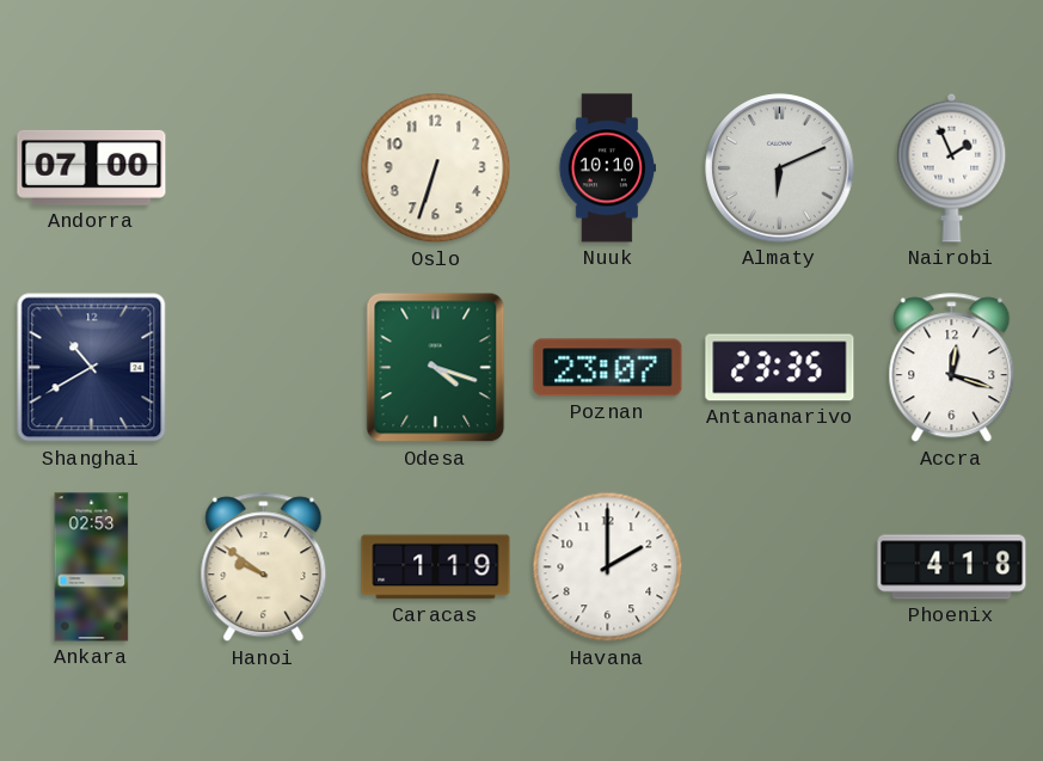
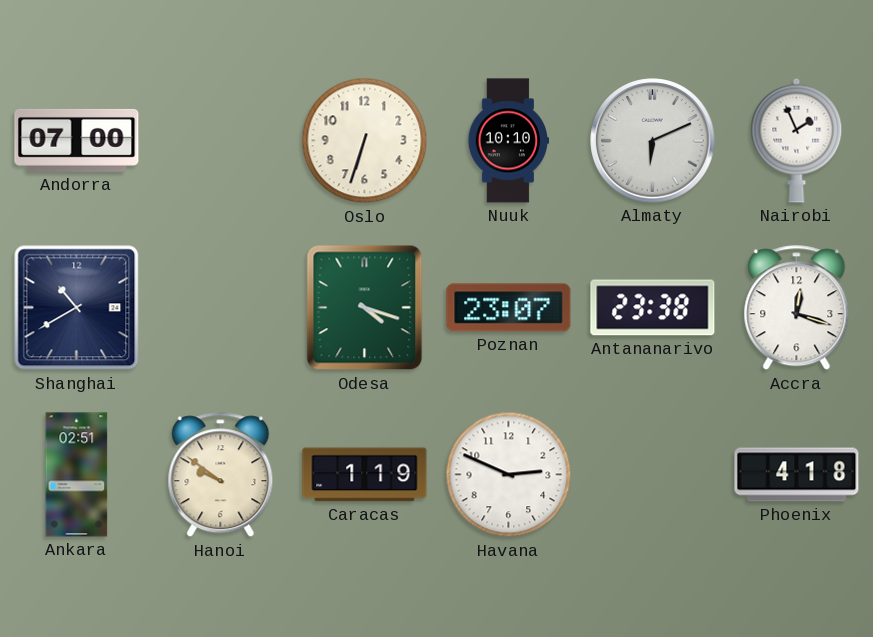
Antananarivo: 23:35 -> 23:38
Ankara: 02:53 -> 02:51
Havana: 2:00 -> 2:49
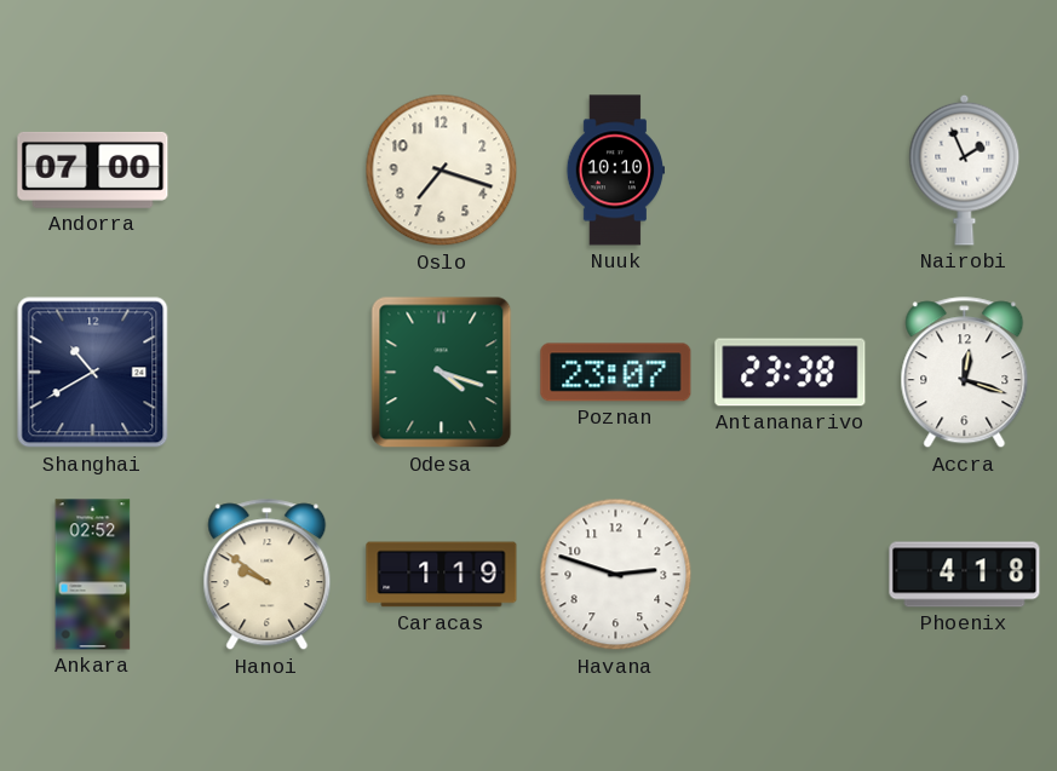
Oslo: 6:33 -> 7:18
Almaty: 6:11 -> none
Ankara: 02:51 -> 02:52
Havana: 2:49 -> 2:48
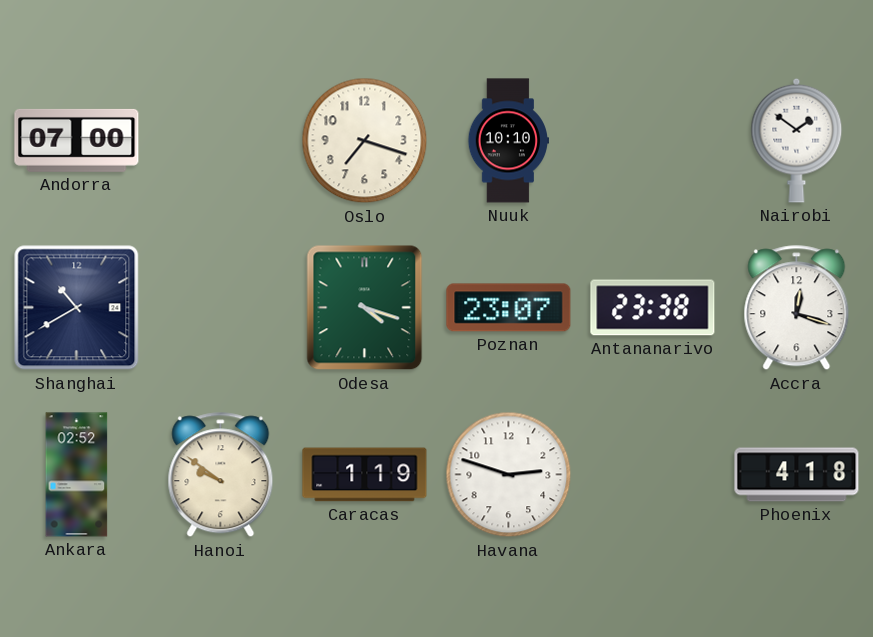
Nairobi: 1:56 -> 1:51
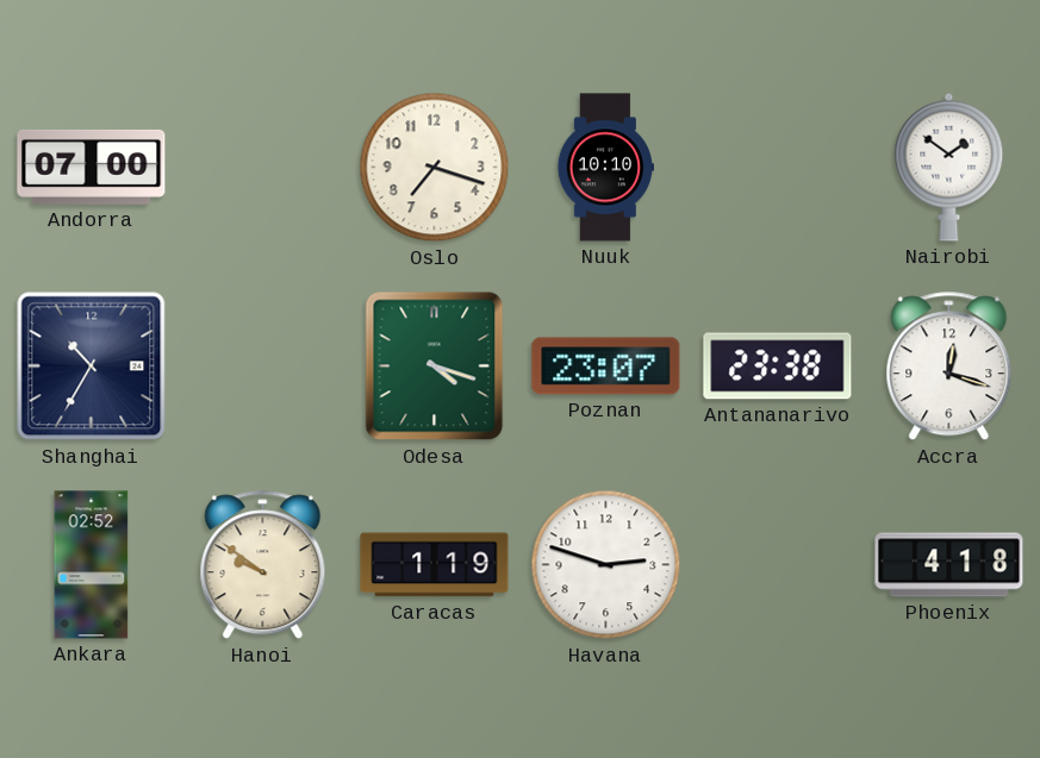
Shanghai: 10:40 -> 10:35
